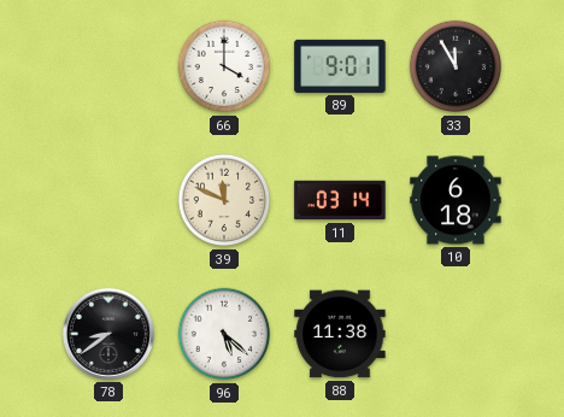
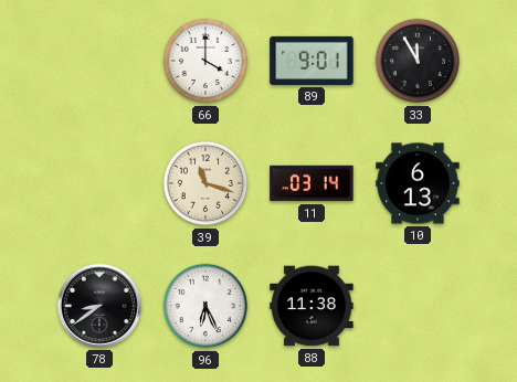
39: 11:49 -> 11:18
10: 6:18 -> 6:13
96: 5:22 -> 6:26
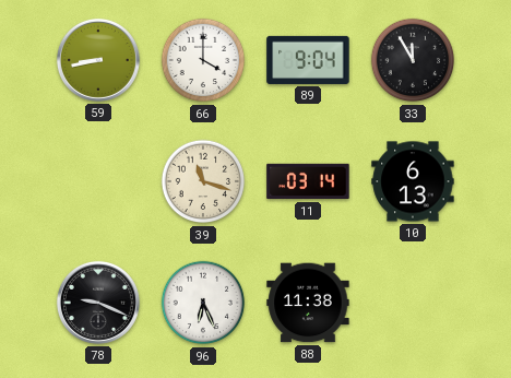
59: none -> 8:43
89: 9:01 -> 9:04
78: 8:39 -> 9:19
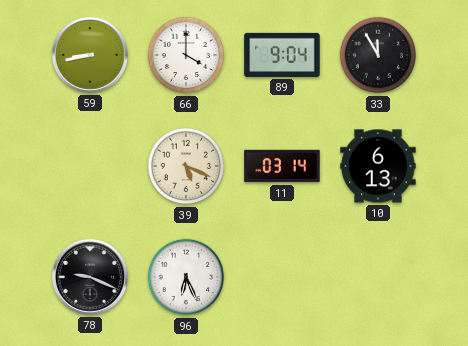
39: 11:18 -> 5:19
88: 11:38 -> none
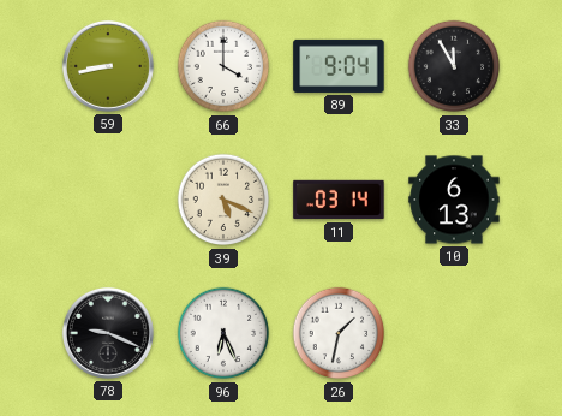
26: none -> 1:32
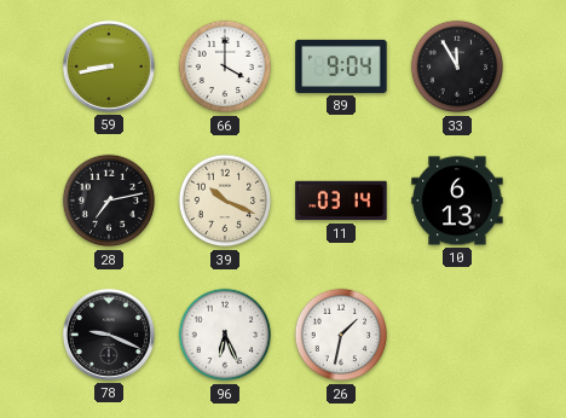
28: none -> 7:13
39: 5:19 -> 10:19
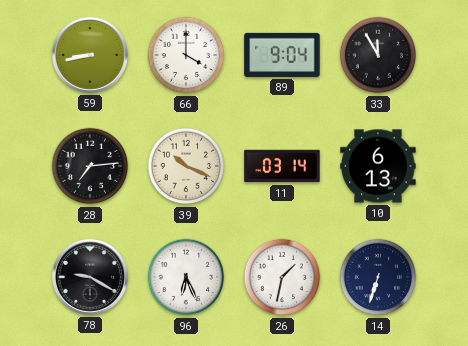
28: 7:13 -> 7:14
78: 9:19 -> 9:20
14: none -> 6:33
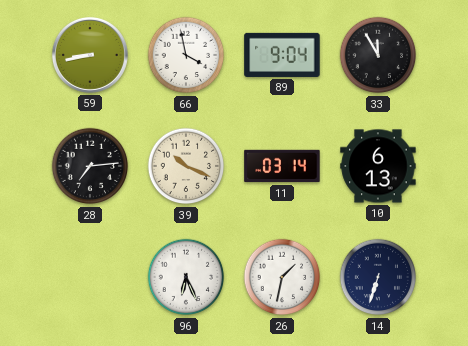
66: 4:00 -> 3:58
78: 9:20 -> none
